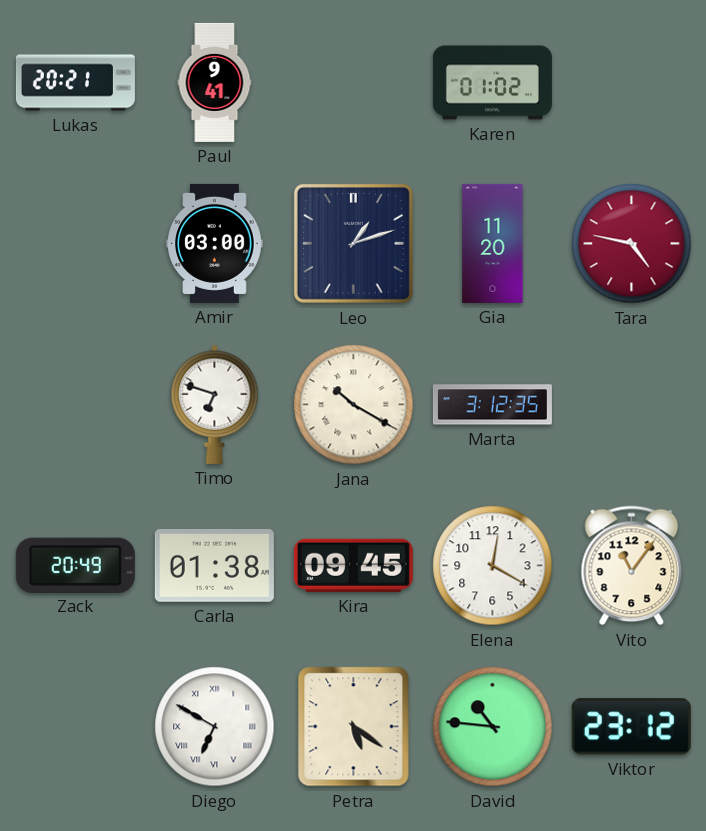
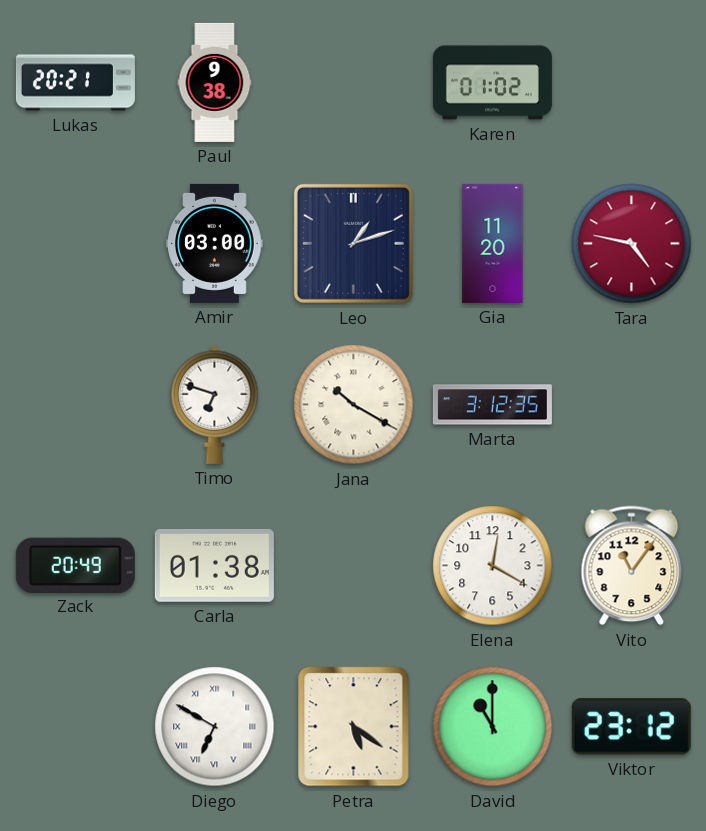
Paul: 9:41 -> 9:38
Kira: 09:45 -> none
David: 10:46 -> 11:00
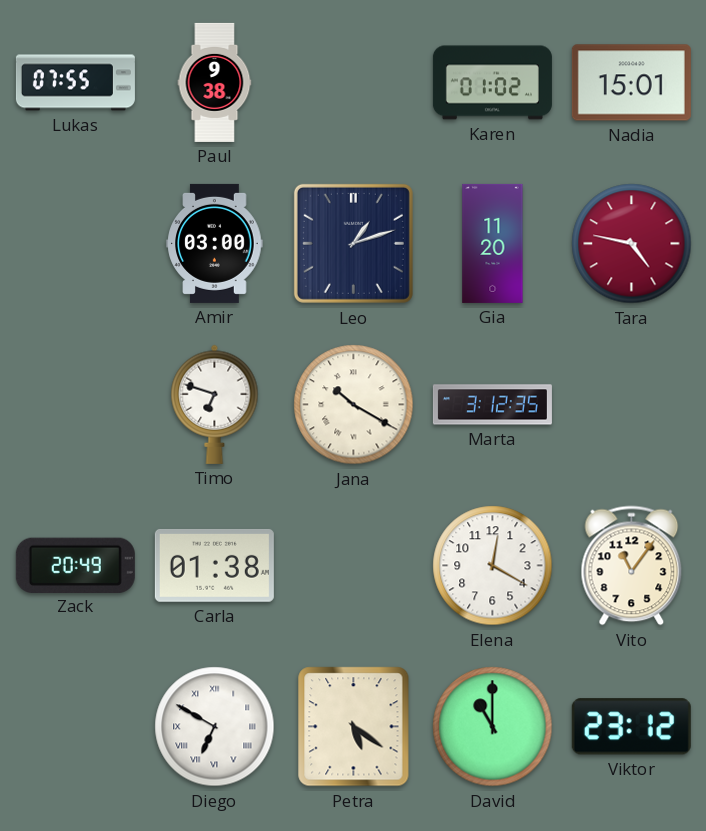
Lukas: 20:21 -> 07:55
Nadia: none -> 15:01
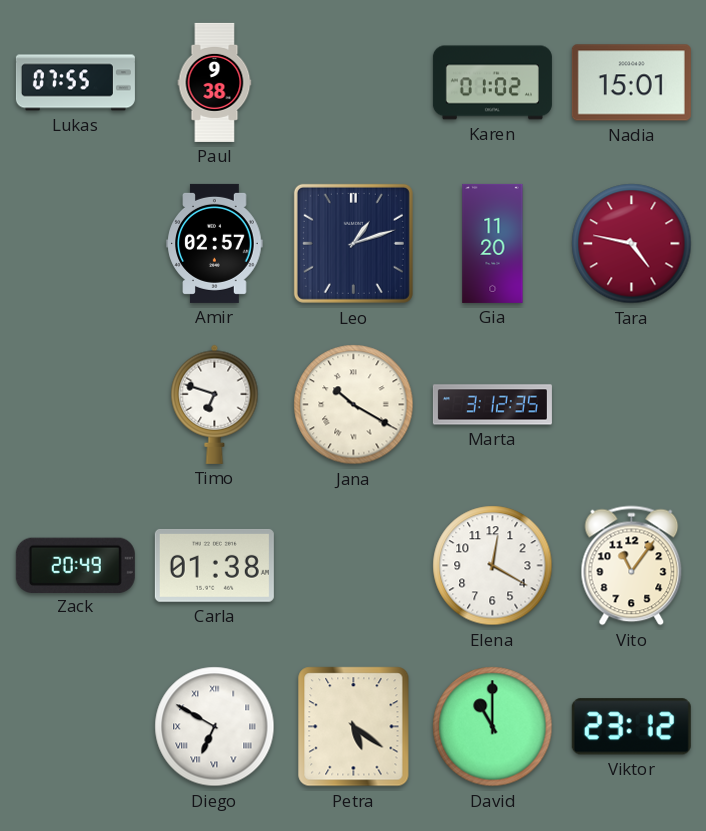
Amir: 03:00 -> 02:57
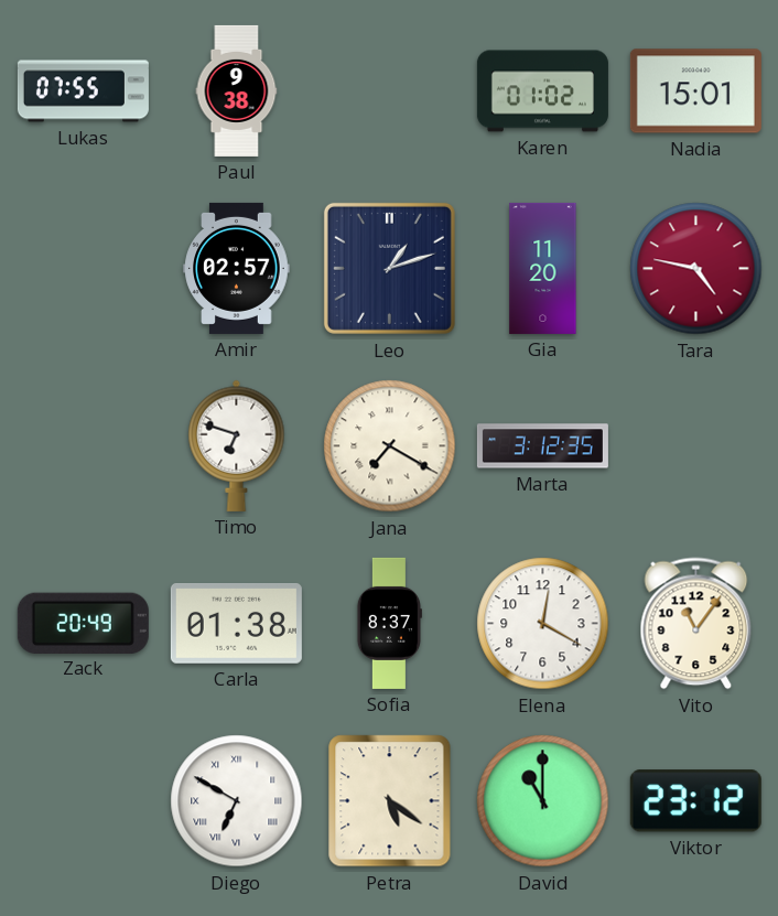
Jana: 10:20 -> 7:20
Sofia: none -> 8:37
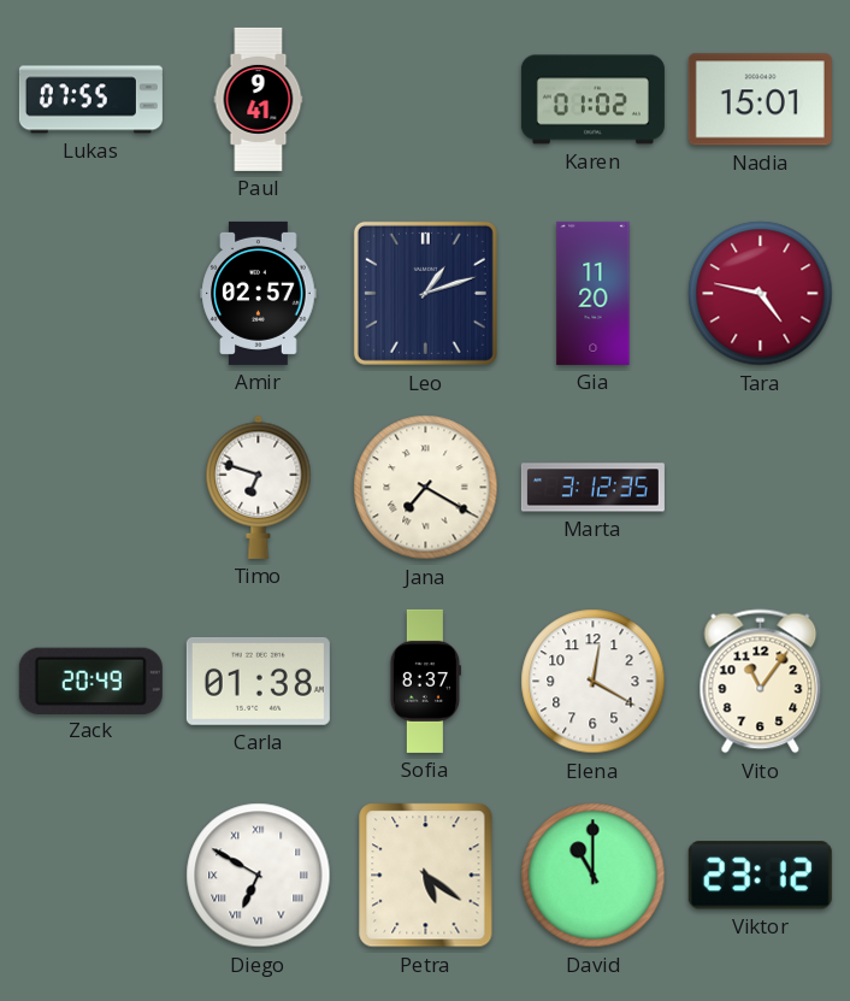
Paul: 9:38 -> 9:41
